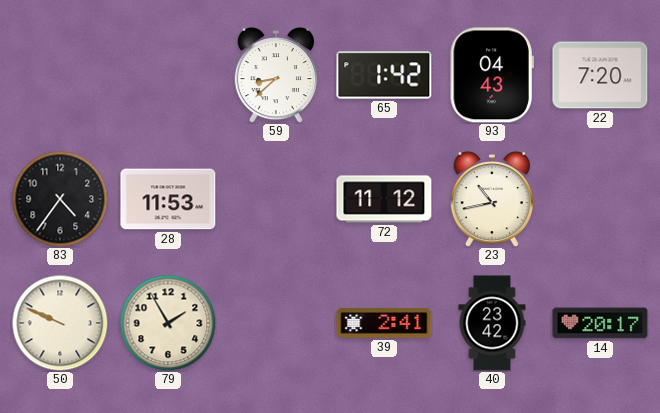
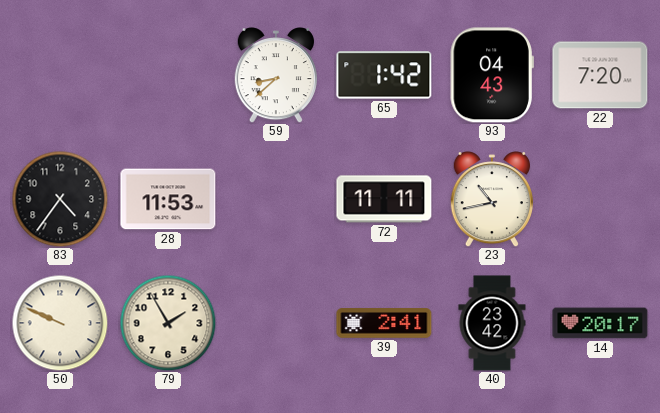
72: 11:12 -> 11:11
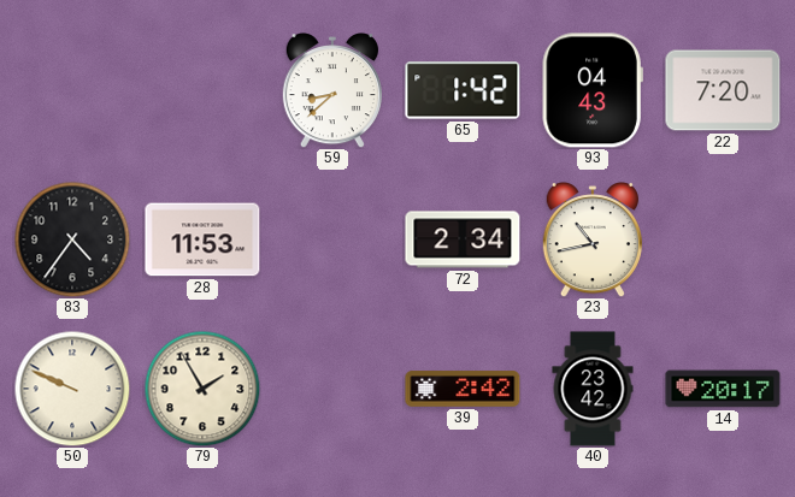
72: 11:11 -> 2:34
39: 2:41 -> 2:42
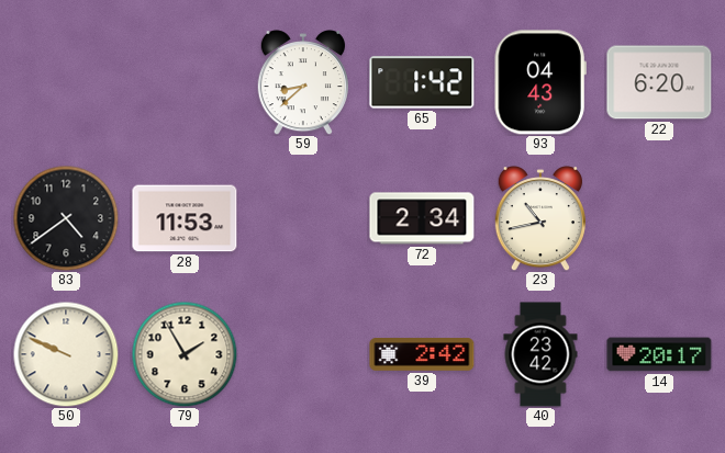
22: 7:20 -> 6:20
83: 4:36 -> 4:39
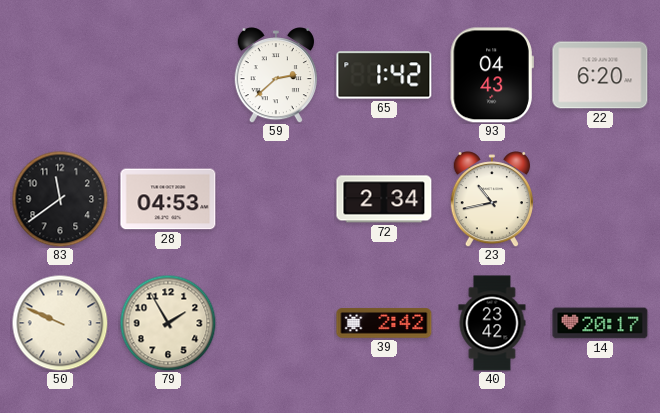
59: 8:38 -> 2:38
83: 4:39 -> 11:39
28: 11:53 -> 04:53
